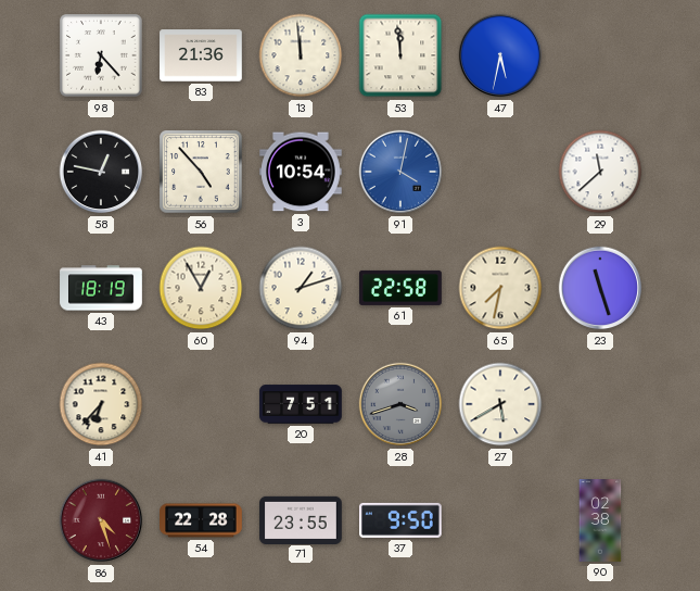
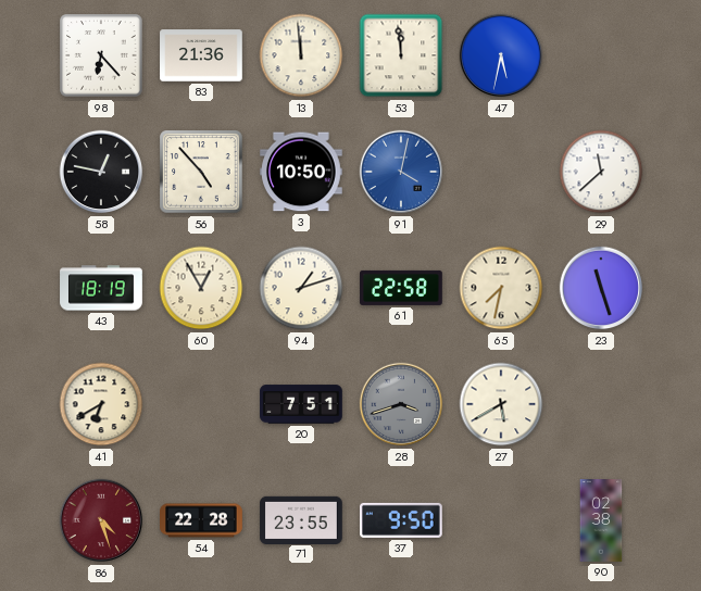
3: 10:54 -> 10:50
41: 6:37 -> 6:40
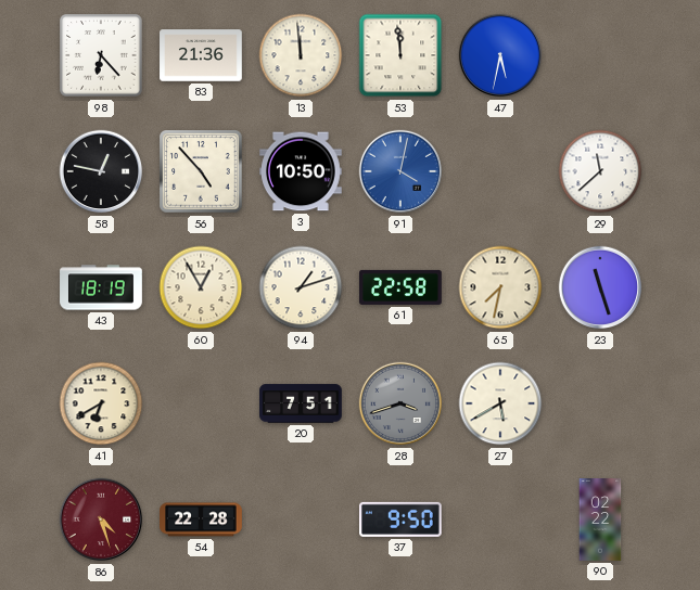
71: 23:55 -> none
90: 02:38 -> 02:22
